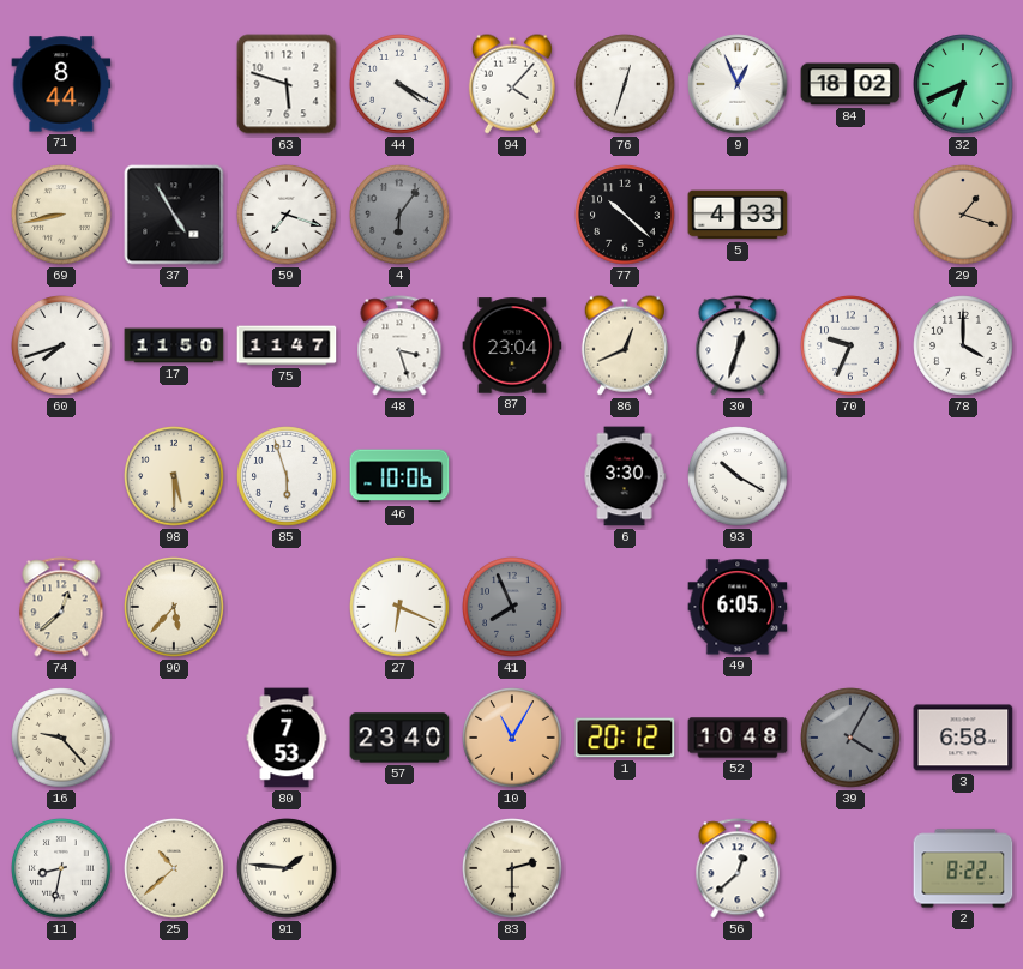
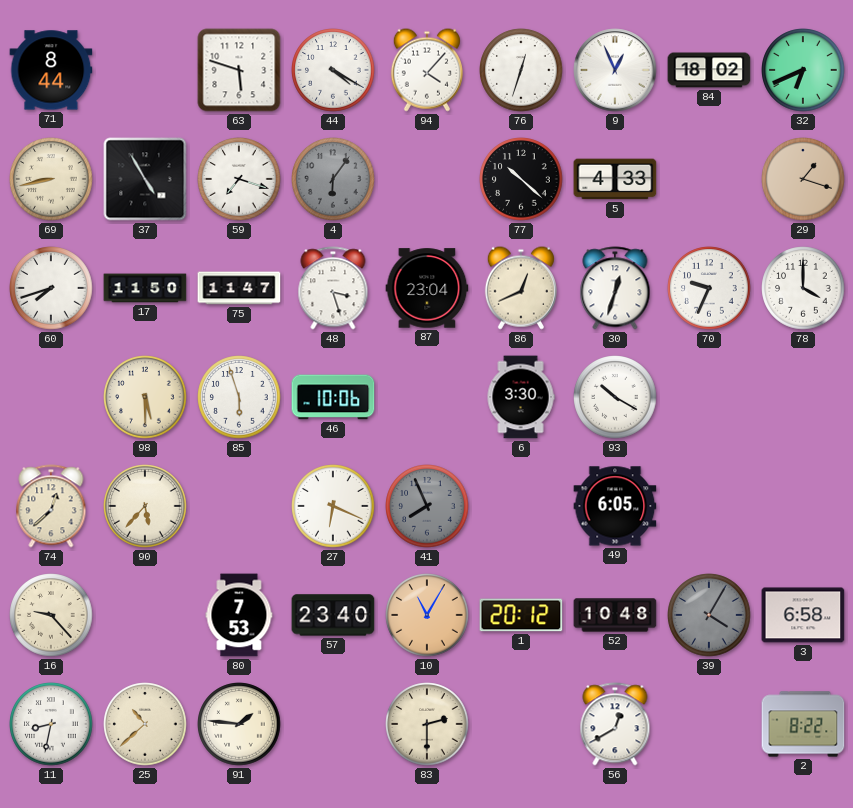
56: 12:38 -> 12:40
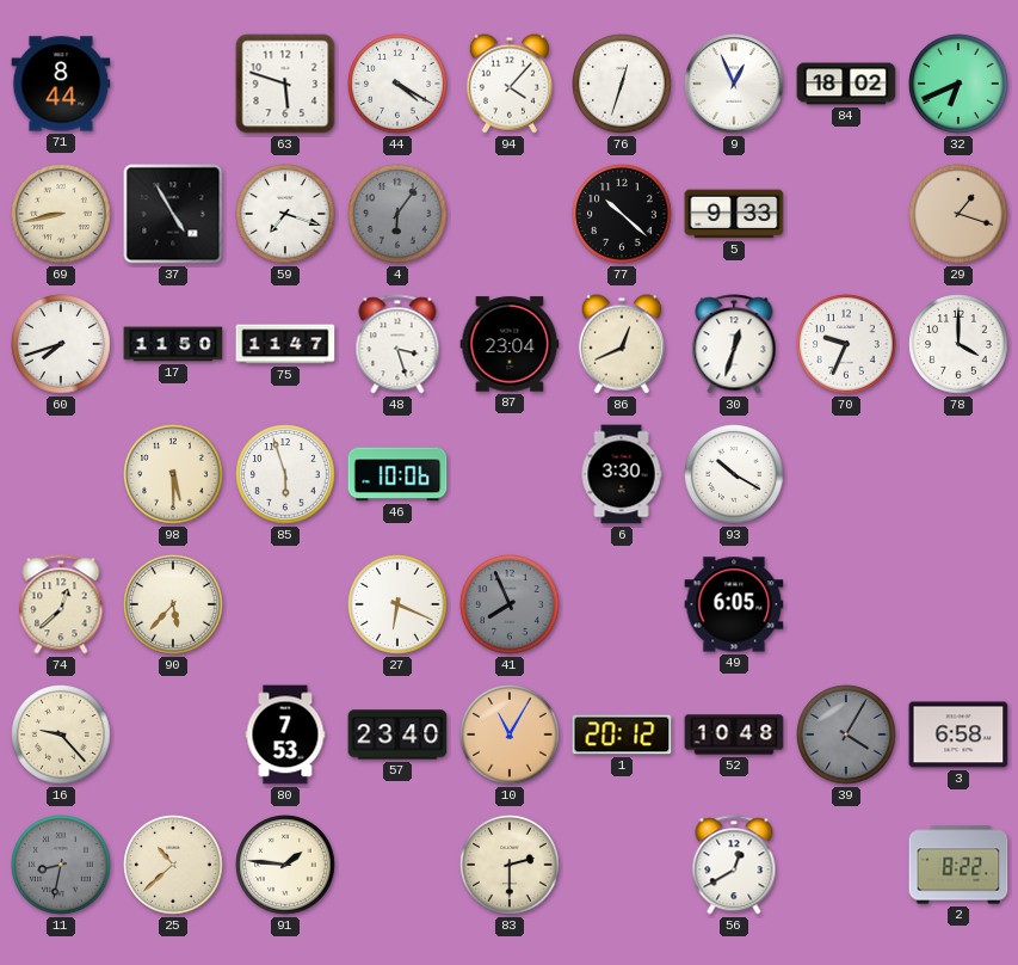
5: 4:33 -> 9:33
11 dial: white -> grey
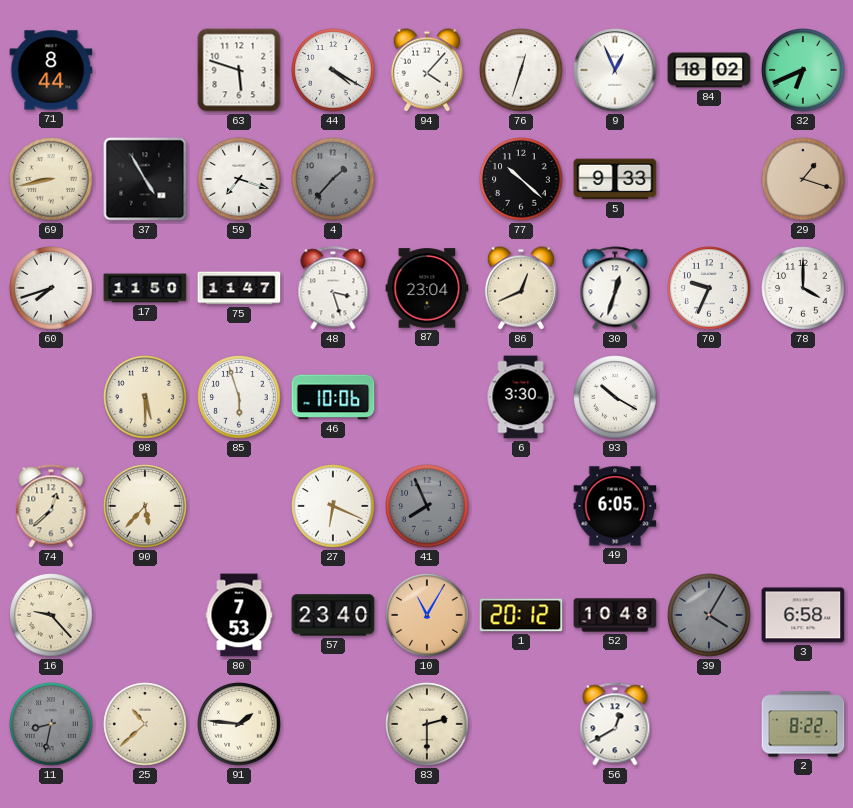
4: 6:06 -> 1:37
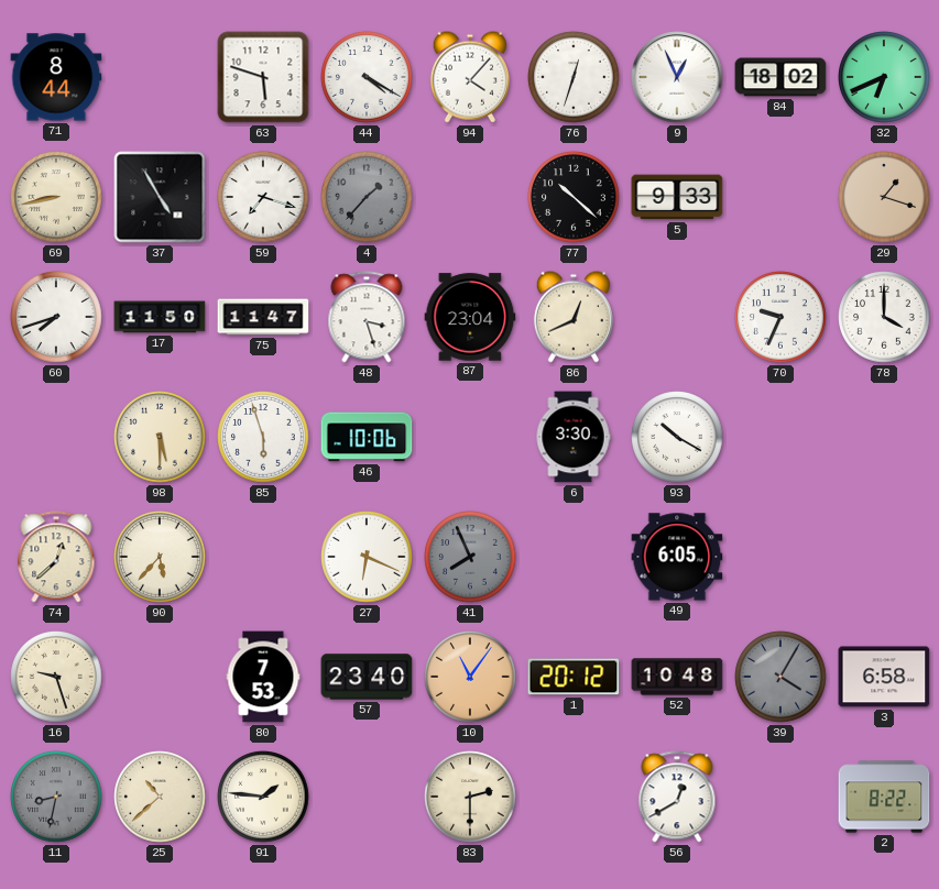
30: 12:33 -> none
16: 9:23 -> 9:27
10: 11:05 -> 11:06
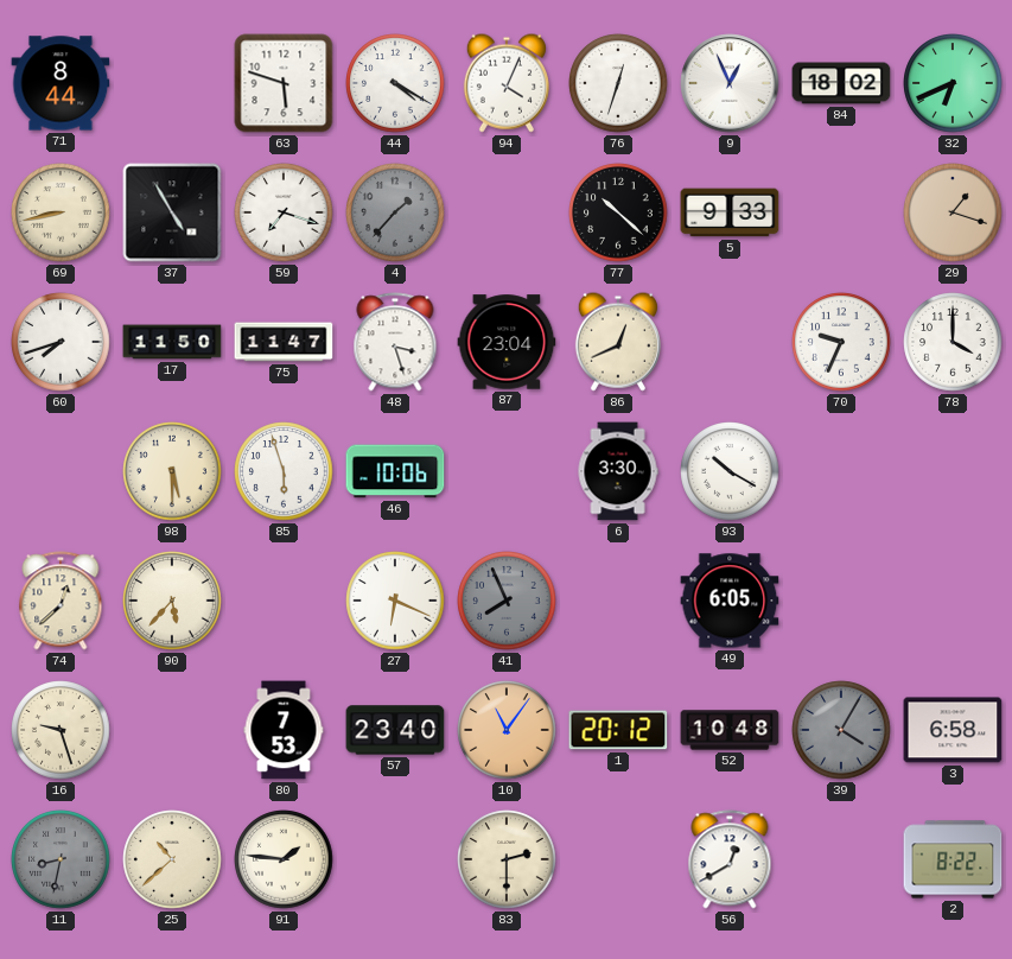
94: 4:07 -> 4:04
